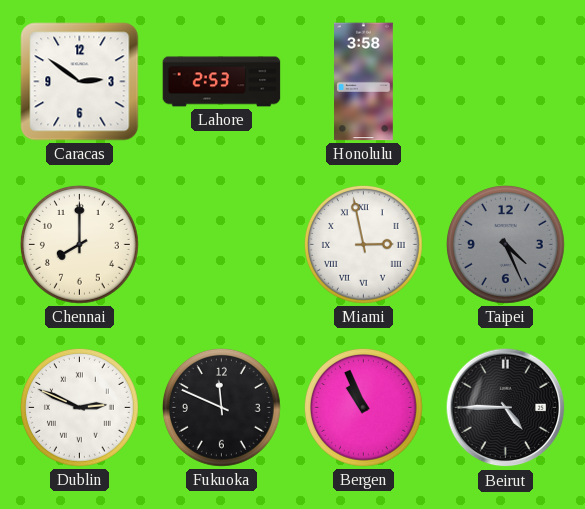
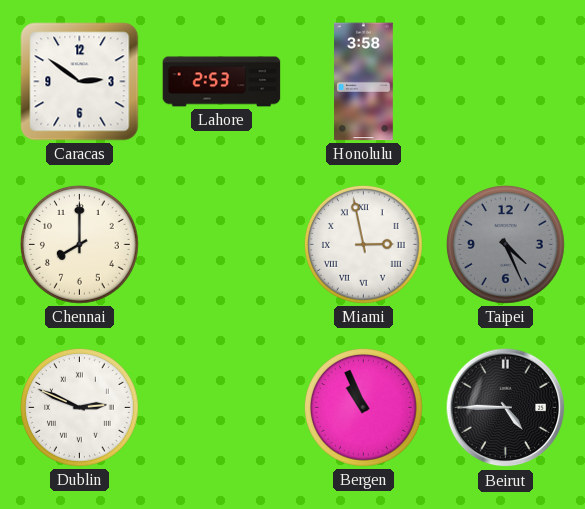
Fukuoka: 11:49 -> none
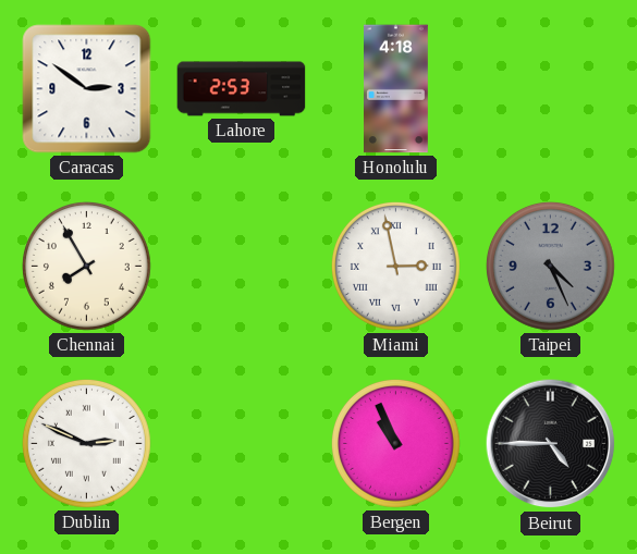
Honolulu: 3:58 -> 4:18
Chennai: 8:00 -> 7:55
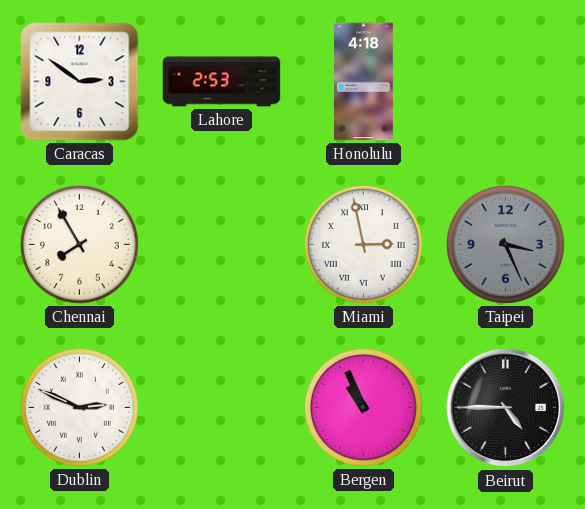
Taipei: 4:26 -> 3:26
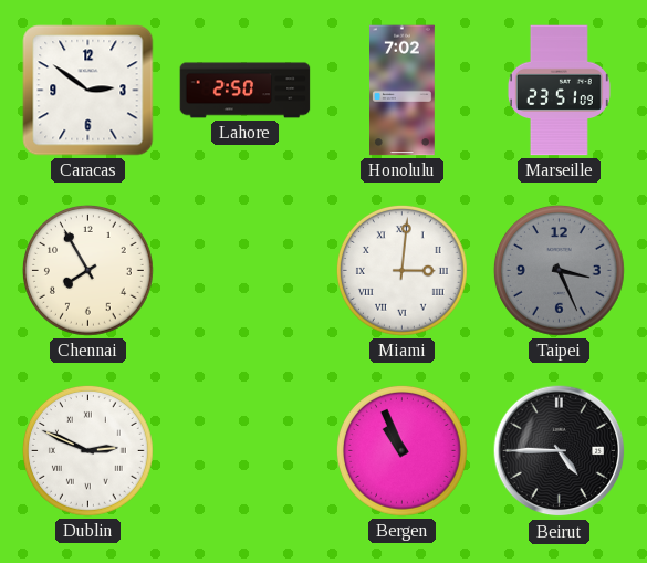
Lahore: 2:53 -> 2:50
Honolulu: 4:18 -> 7:02
Marseille: none -> 23:51
Miami: 2:58 -> 3:01
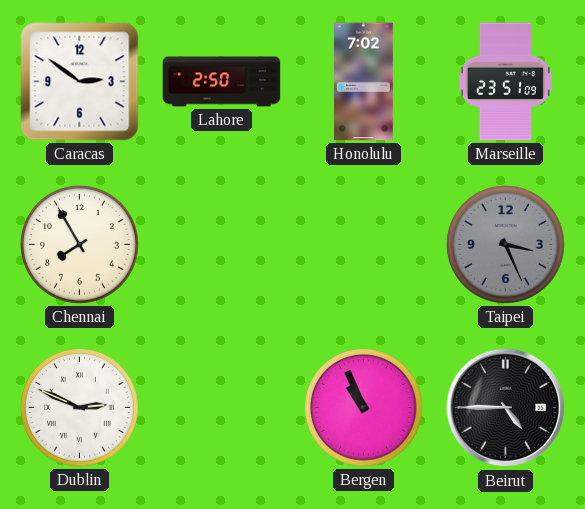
Miami: 3:01 -> none
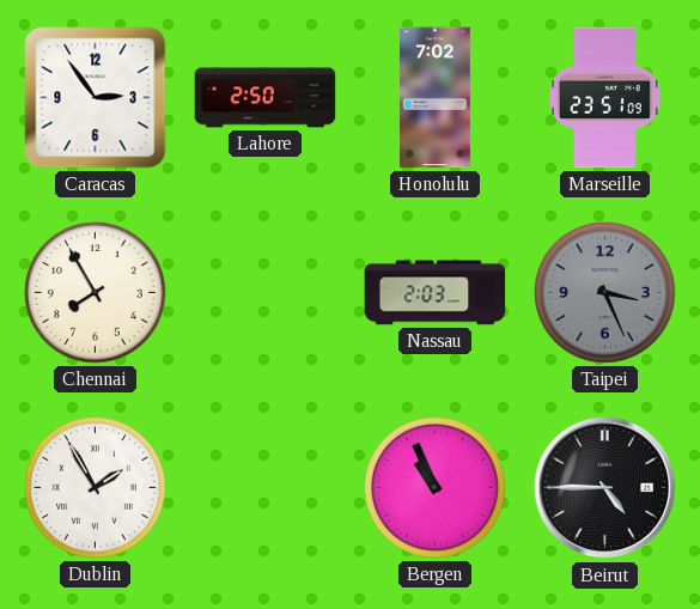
Caracas: 2:51 -> 2:54
Nassau: none -> 2:03
Dublin: 2:49 -> 1:55
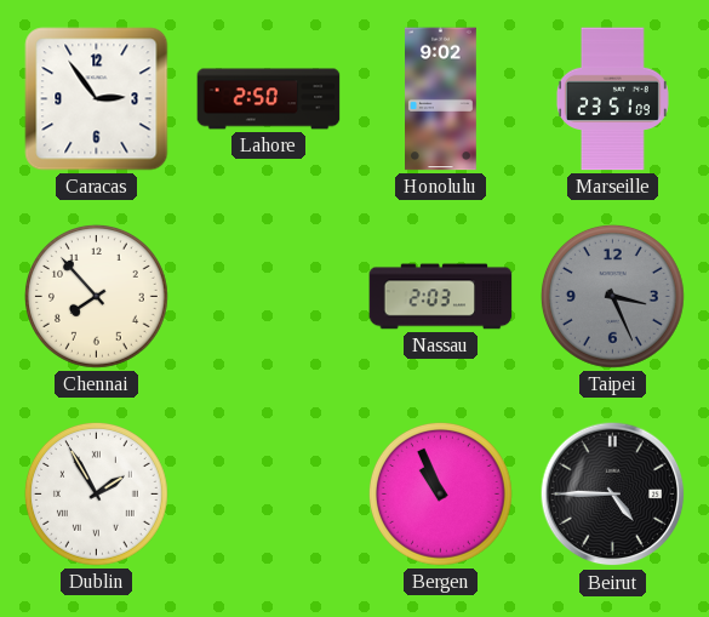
Honolulu: 7:02 -> 9:02
Chennai: 7:55 -> 7:53
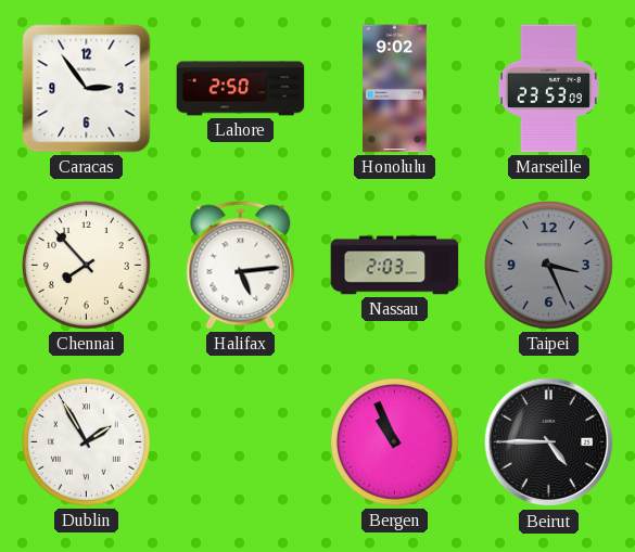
Marseille: 23:51 -> 23:53
Halifax: none -> 5:14
